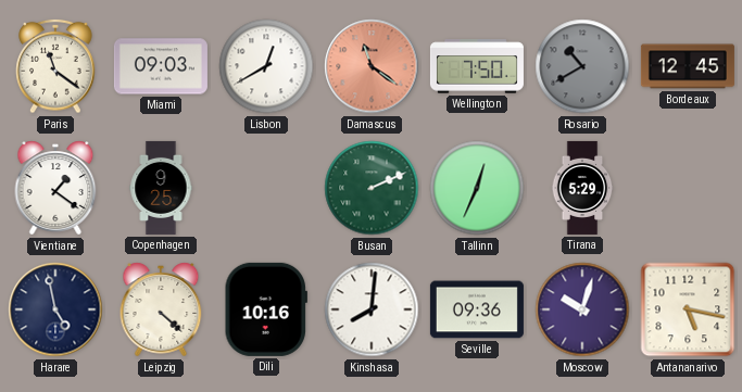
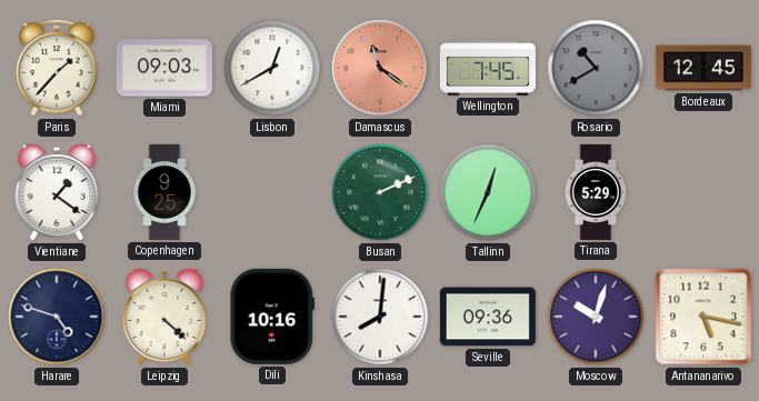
Paris: 11:21 -> 1:37
Wellington: 7:50 -> 7:45
Harare: 4:58 -> 4:48
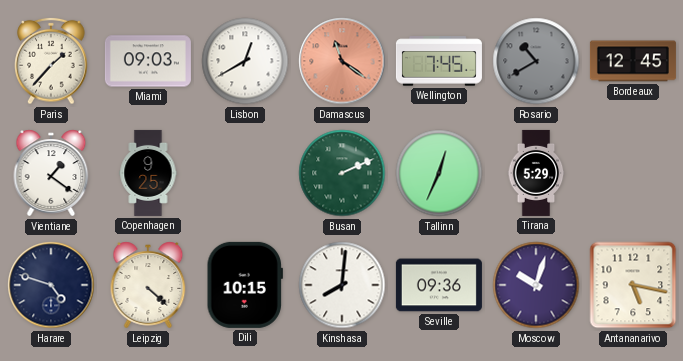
Dili: 10:16 -> 10:15
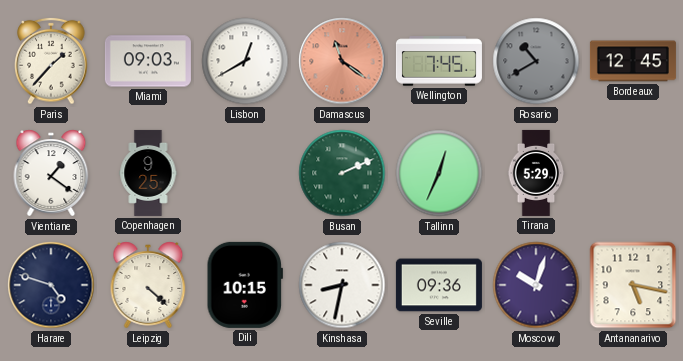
Kinshasa: 8:01 -> 8:32
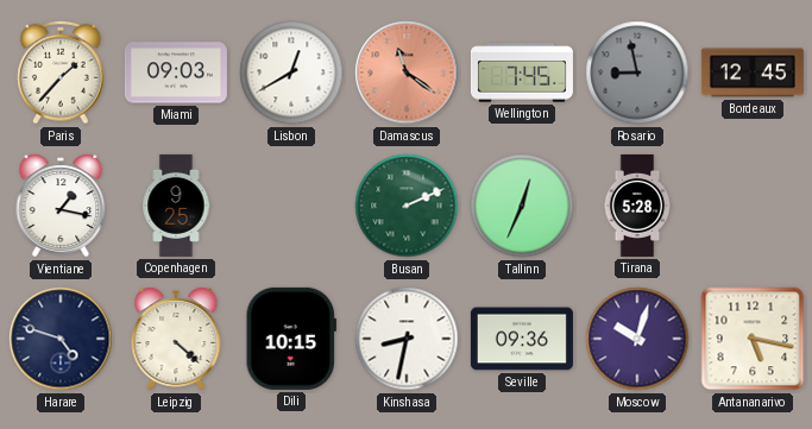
Rosario: 10:40 -> 8:58
Vientiane: 1:21 -> 1:17
Tirana: 5:29 -> 5:28
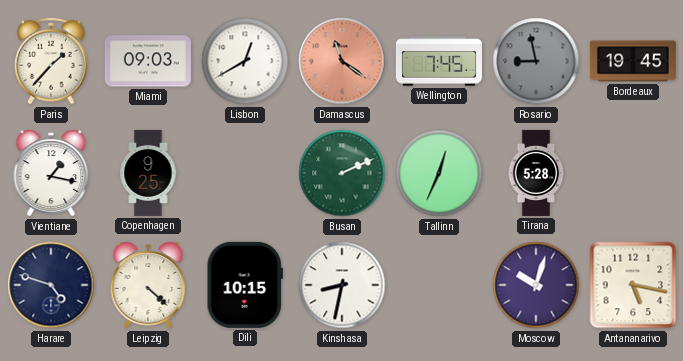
Bordeaux: 12:45 -> 19:45
Seville: 09:36 -> none
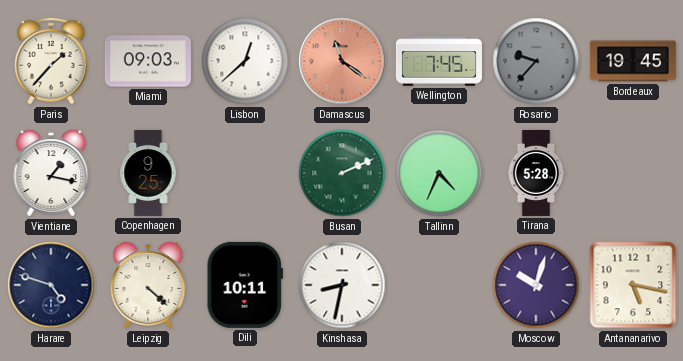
Lisbon: 12:40 -> 12:38
Rosario: 8:58 -> 9:37
Tallinn: 12:34 -> 4:34
Dili: 10:15 -> 10:11
